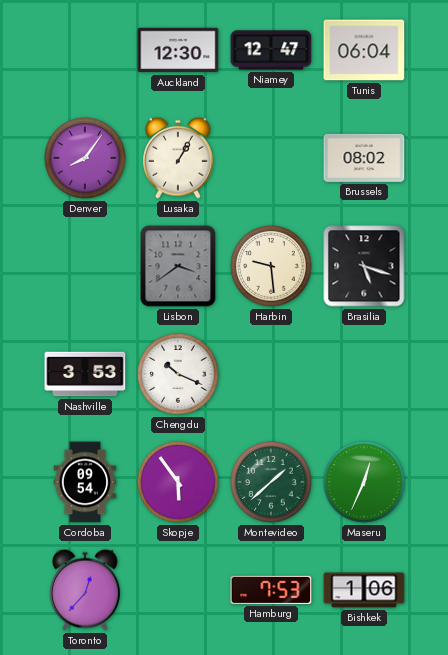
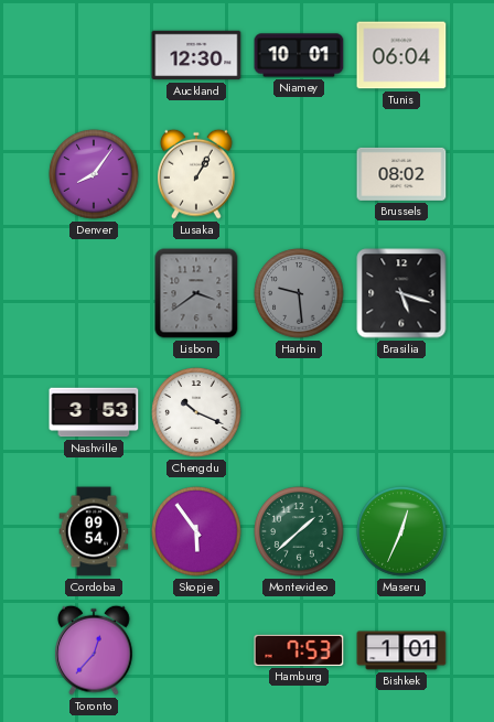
Niamey: 12:47 -> 10:01
Harbin dial: cream -> grey
Bishkek: 1:06 -> 1:01
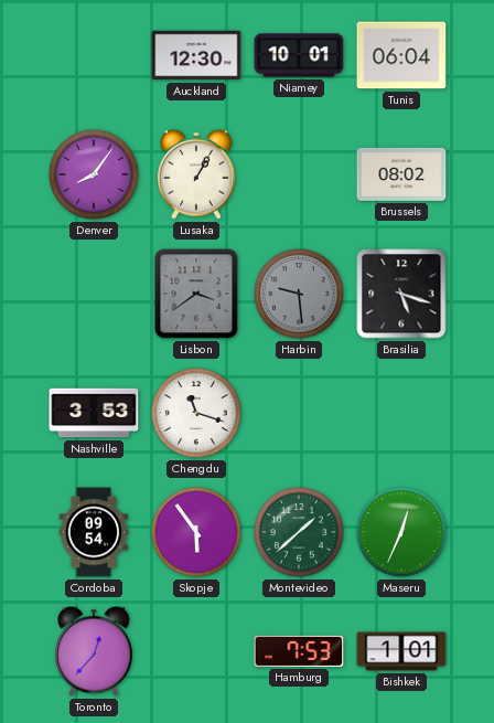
Chengdu: 10:19 -> 11:18
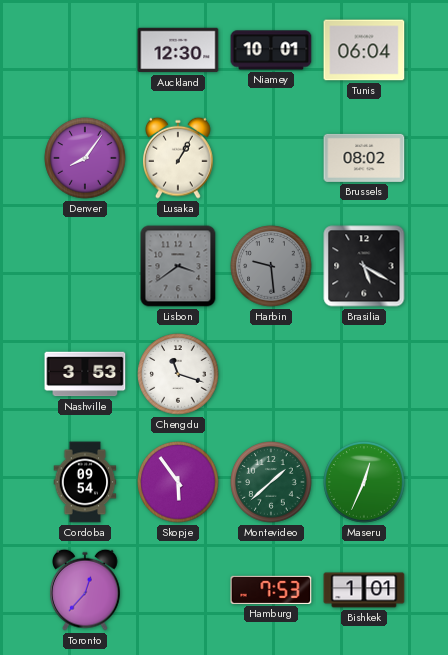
Brasilia: 5:18 -> 5:20
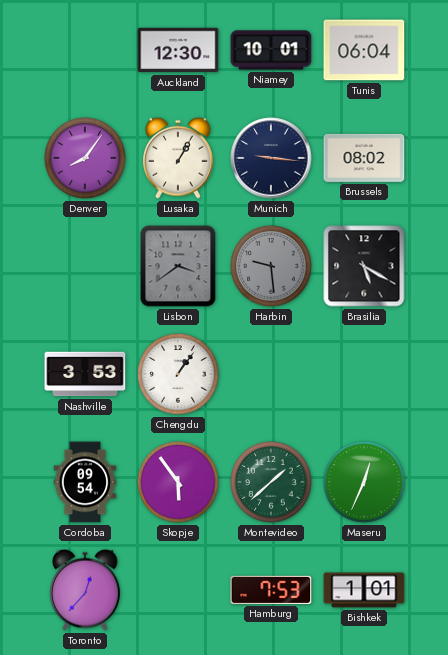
Munich: none -> 9:16
Chengdu: 11:18 -> 1:06
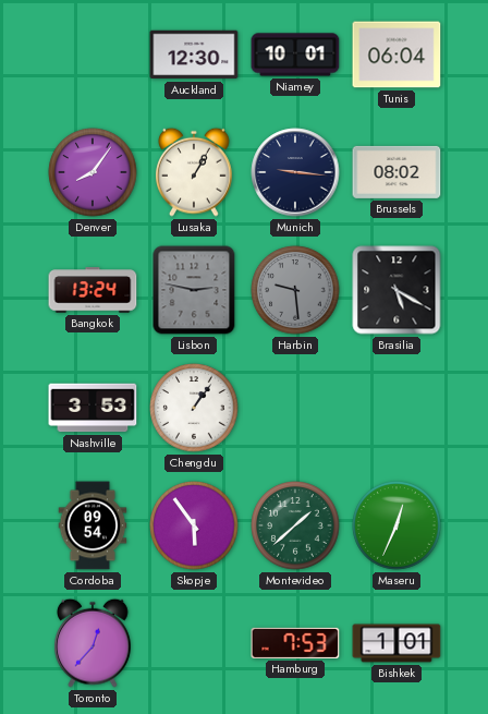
Bangkok: none -> 13:24
Lisbon: 3:39 -> 2:47
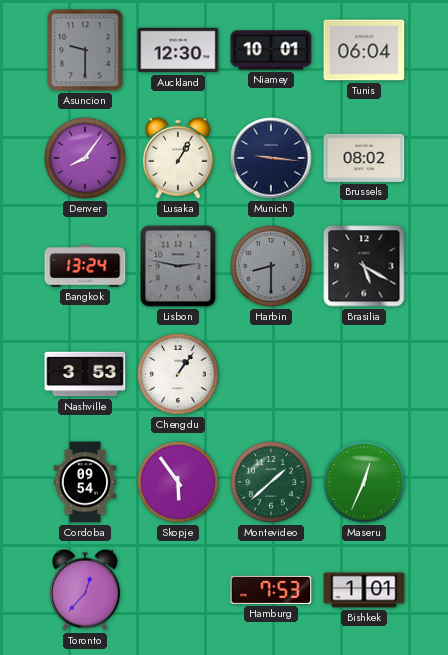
Asuncion: none -> 9:30
Harbin: 9:29 -> 8:30
